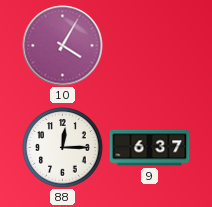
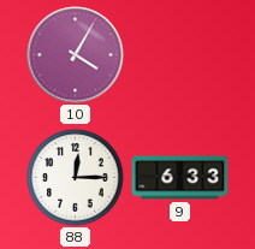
9: 6:37 -> 6:33
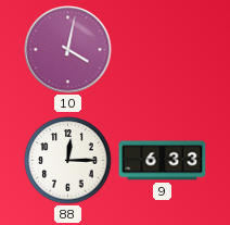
10: 4:05 -> 4:02
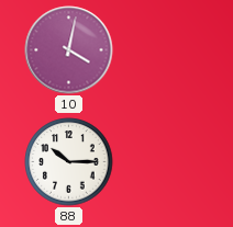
88: 12:15 -> 10:15
9: 6:33 -> none
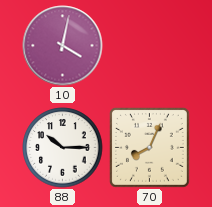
70: none -> 8:04
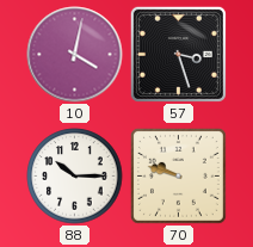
57: none -> 3:27
70: 8:04 -> 9:48
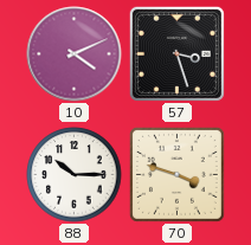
10: 4:02 -> 4:11
70: 9:48 -> 3:48
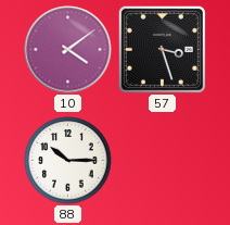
10: 4:11 -> 4:09
70: 3:48 -> none
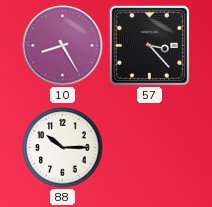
10: 4:09 -> 8:25
57: 3:27 -> 3:23
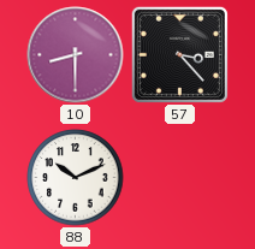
10: 8:25 -> 8:30
88: 10:15 -> 10:11
